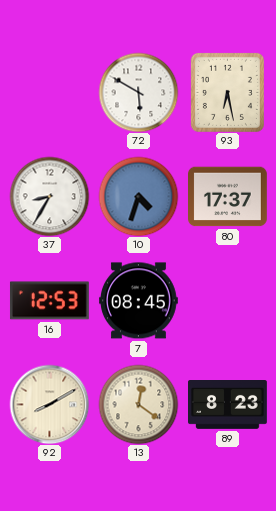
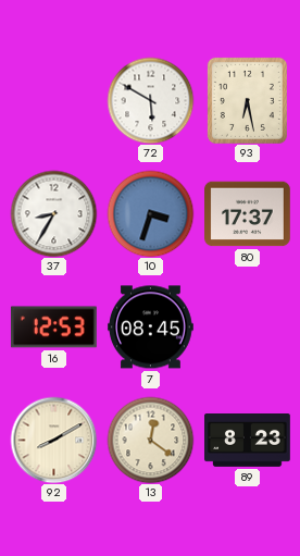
10: 4:33 -> 3:33
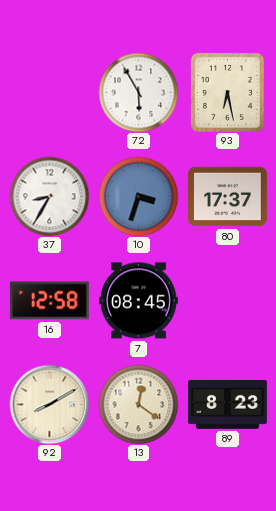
72: 5:50 -> 5:55
16: 12:53 -> 12:58
